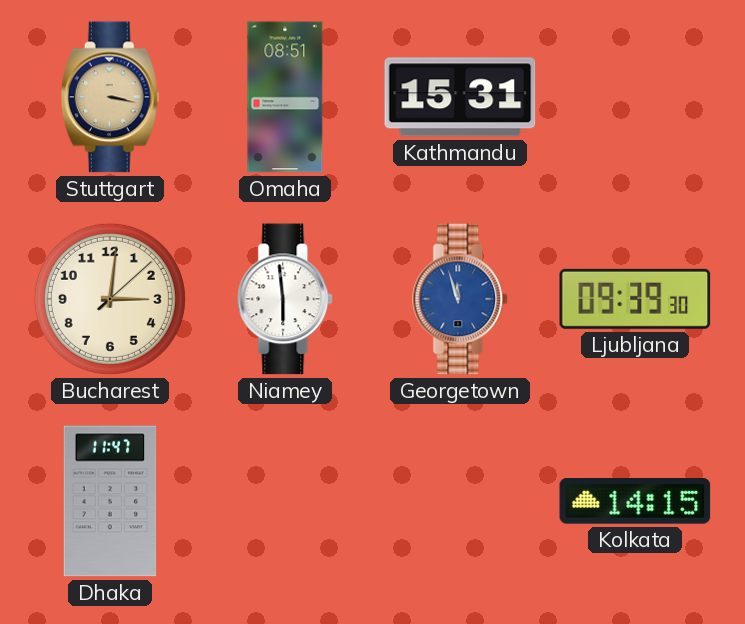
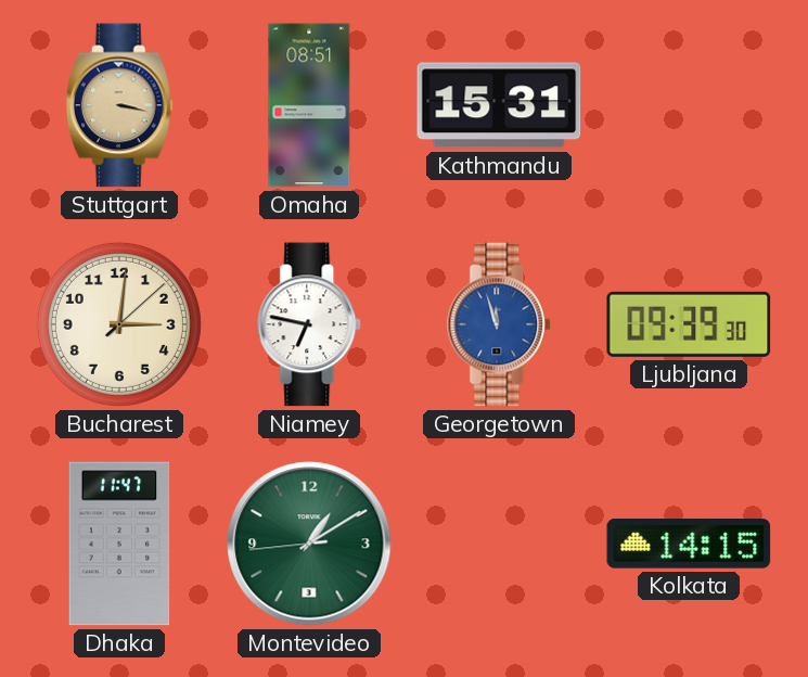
Niamey: 5:59 -> 6:47
Montevideo: none -> 1:09
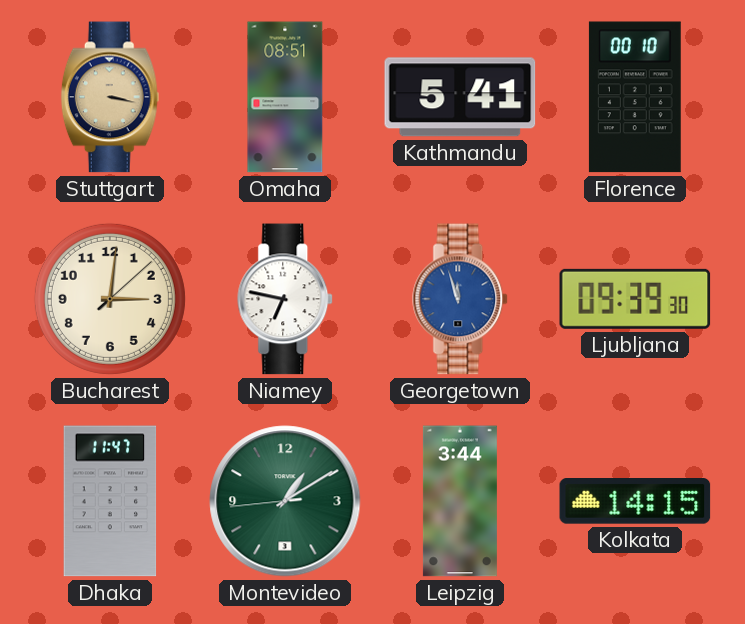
Kathmandu: 15:31 -> 5:41
Florence: none -> 00:10
Leipzig: none -> 3:44
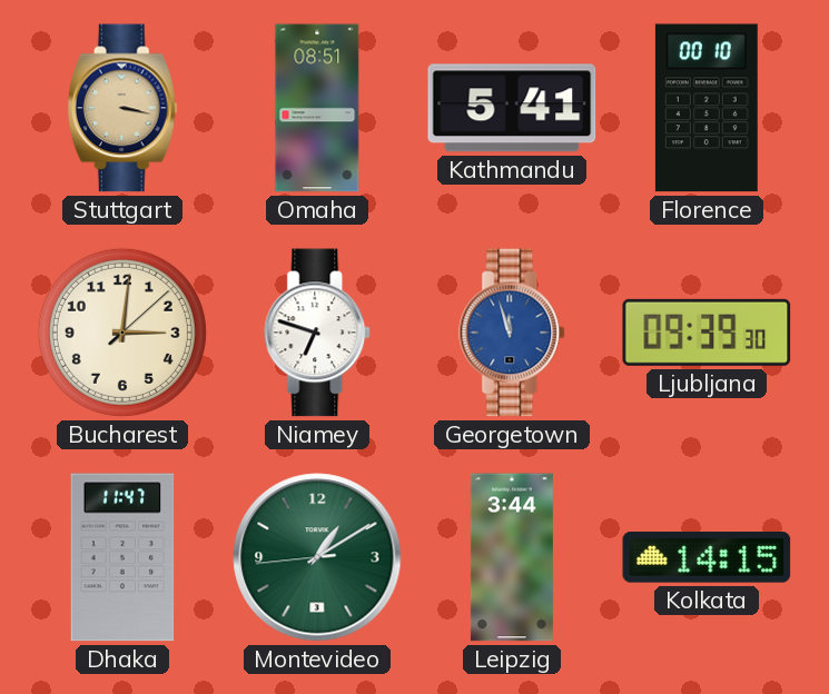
Niamey: 6:47 -> 6:48
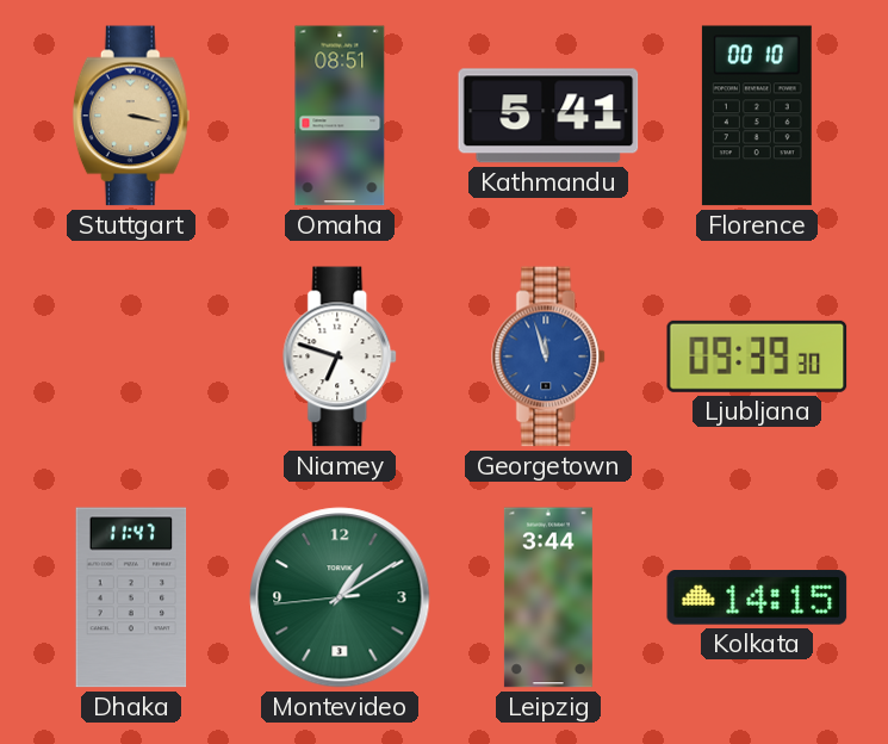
Bucharest: 3:01 -> none
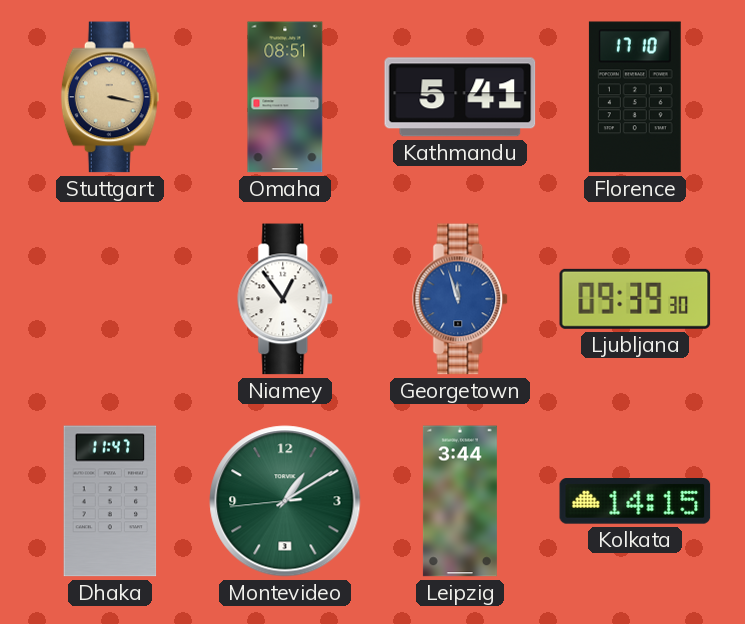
Florence: 00:10 -> 17:10
Niamey: 6:48 -> 12:54
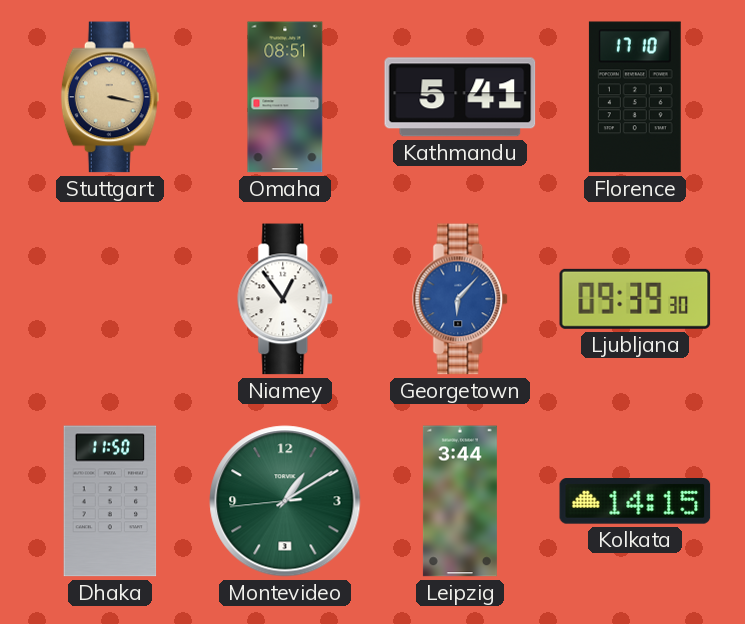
Georgetown: 11:57 -> 6:07
Dhaka: 11:47 -> 11:50
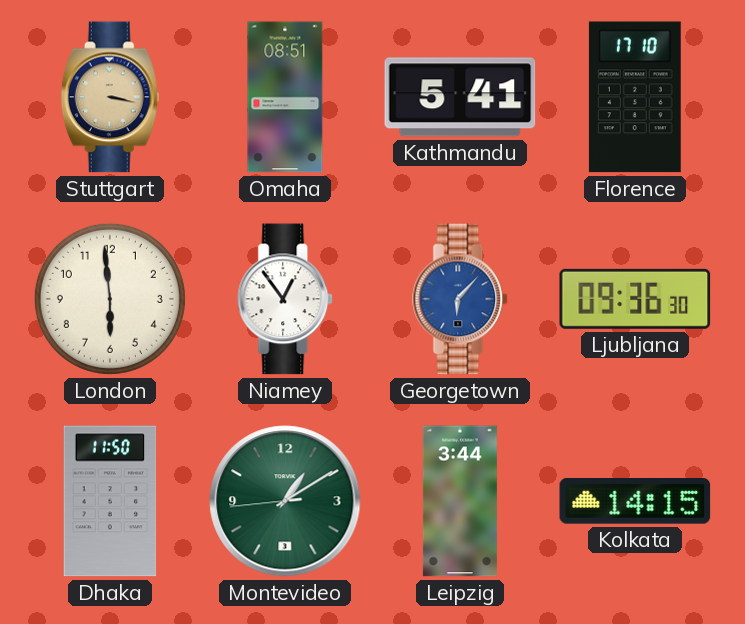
London: none -> 5:59
Ljubljana: 09:39 -> 09:36
